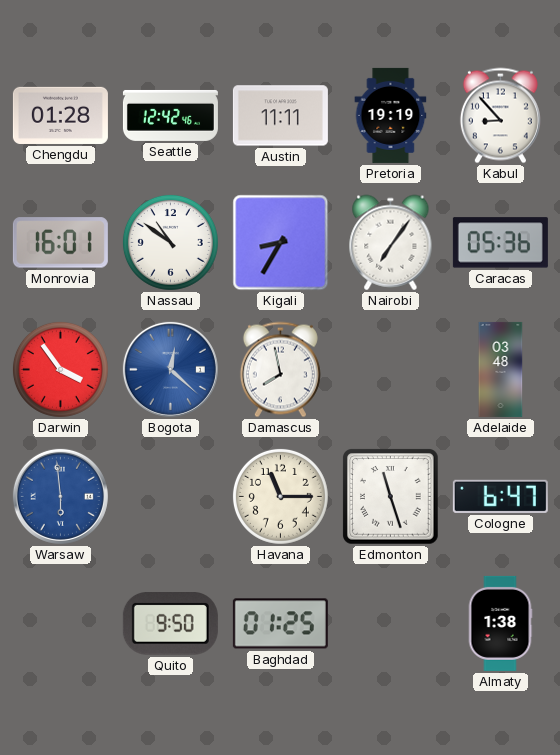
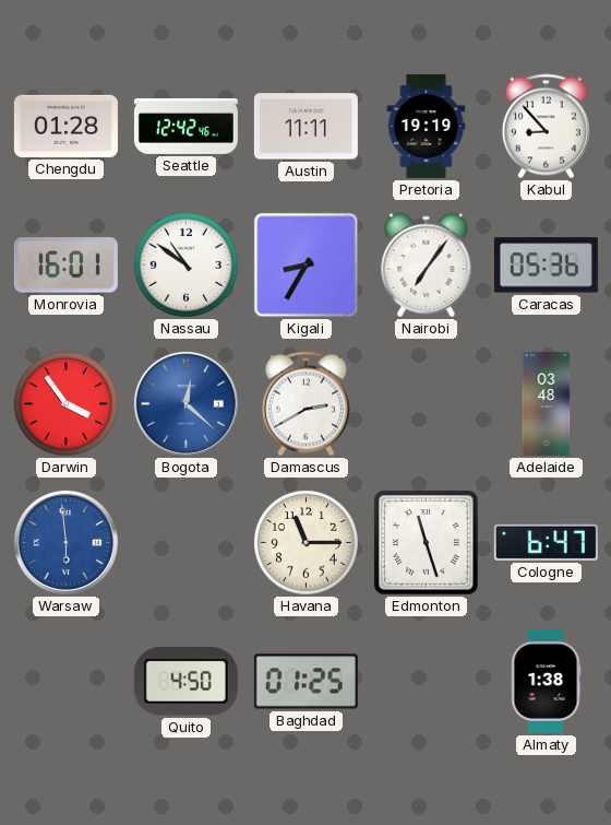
Damascus: 7:58 -> 2:40
Quito: 9:50 -> 4:50
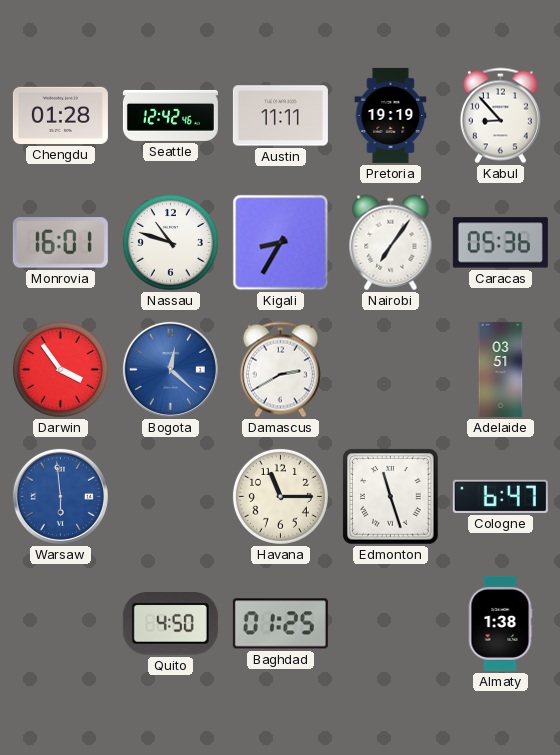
Nassau: 10:51 -> 10:48
Adelaide: 03:48 -> 03:51
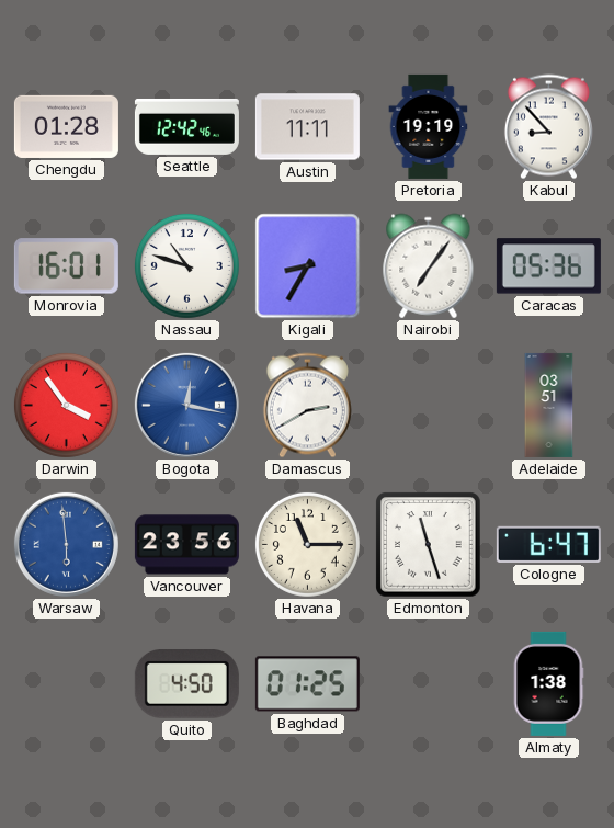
Bogota: 12:22 -> 12:17
Vancouver: none -> 23:56
